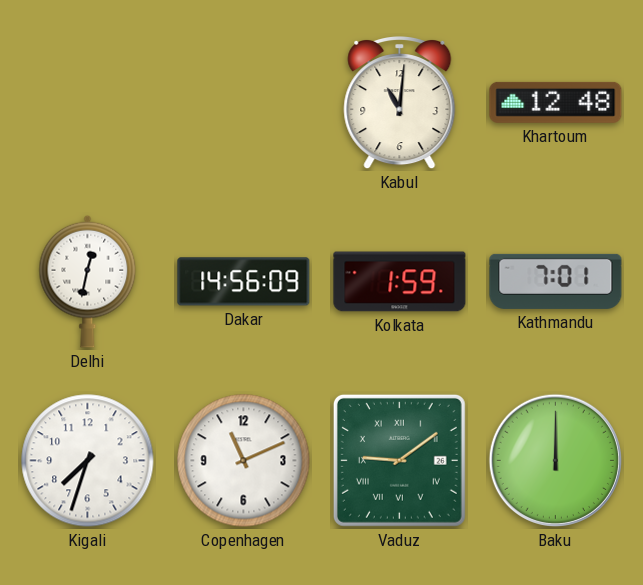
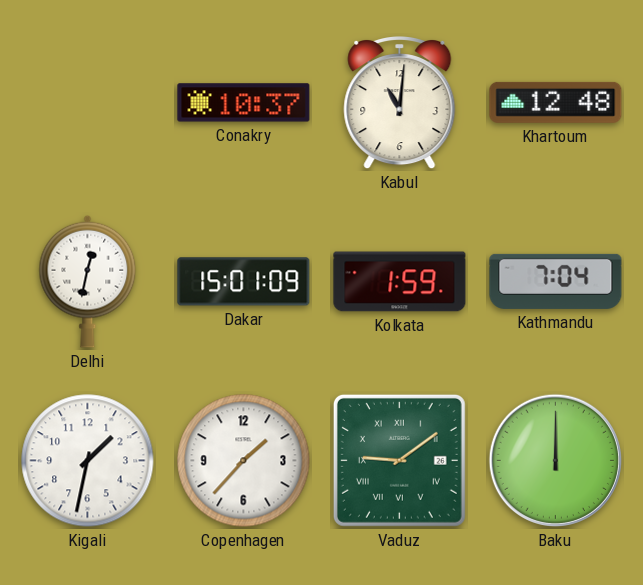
Conakry: none -> 10:37
Dakar: 14:56 -> 15:01
Kathmandu: 7:01 -> 7:04
Kigali: 7:33 -> 1:32
Copenhagen: 11:11 -> 1:37
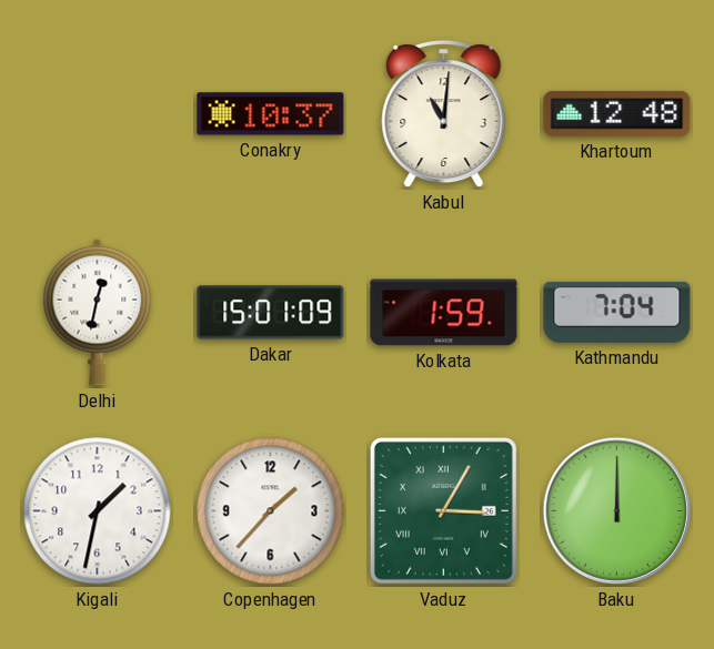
Vaduz: 9:09 -> 3:05
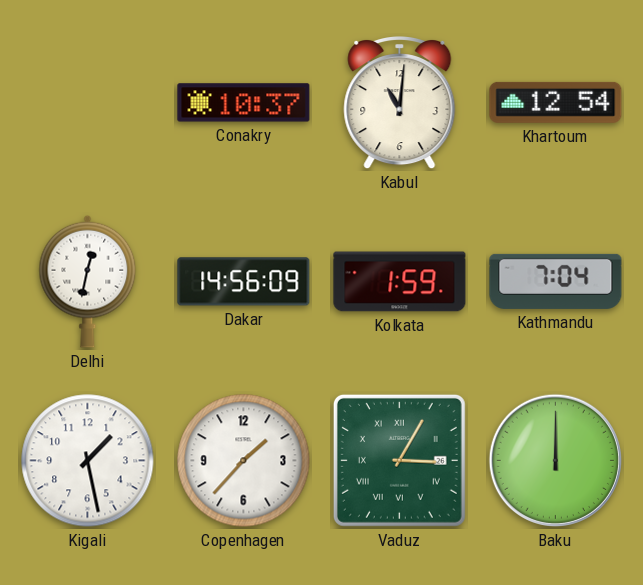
Khartoum: 12:48 -> 12:54
Dakar: 15:01 -> 14:56
Kigali: 1:32 -> 1:28
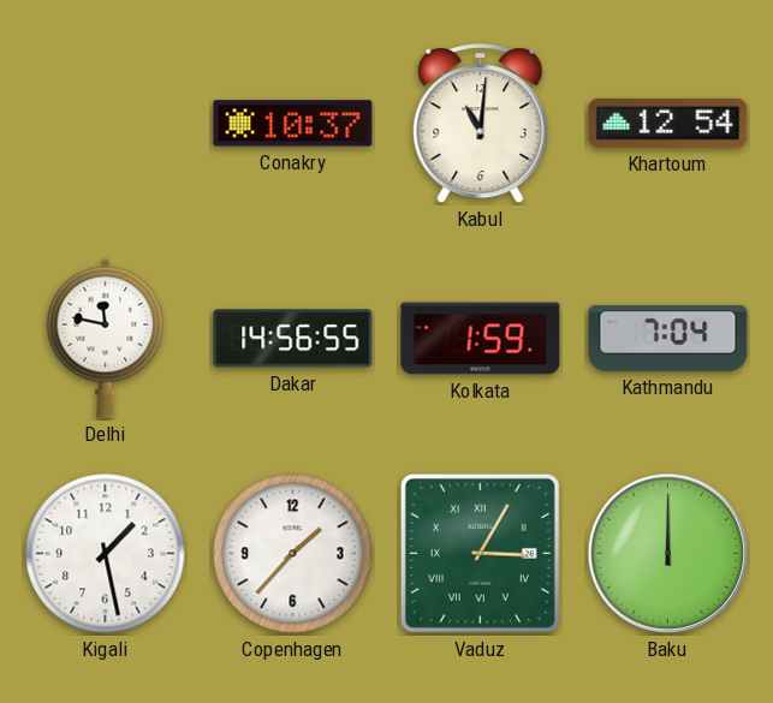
Delhi: 12:32 -> 11:47
Dakar: 14:56:09 -> 14:56:55
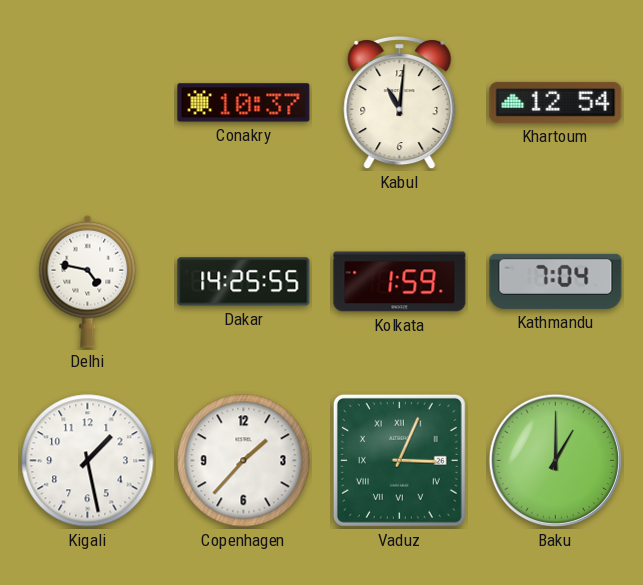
Delhi: 11:47 -> 4:47
Dakar: 14:56 -> 14:25
Vaduz: 3:05 -> 3:04
Baku: 12:00 -> 1:00
